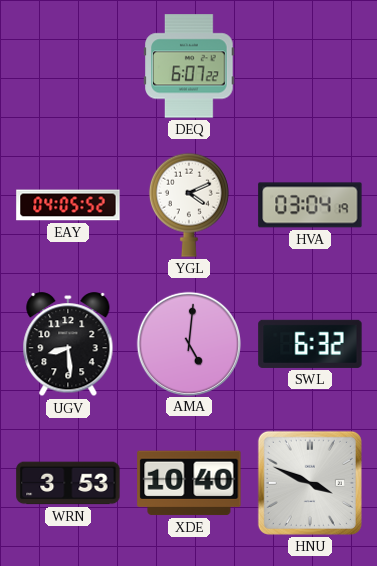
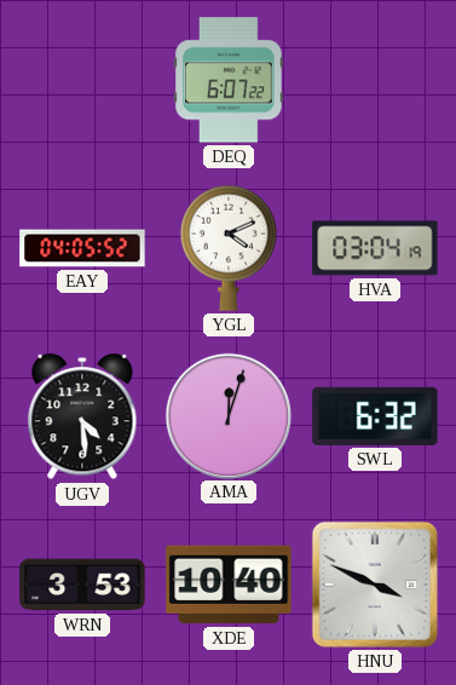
UGV: 8:29 -> 4:29
AMA: 5:01 -> 12:03
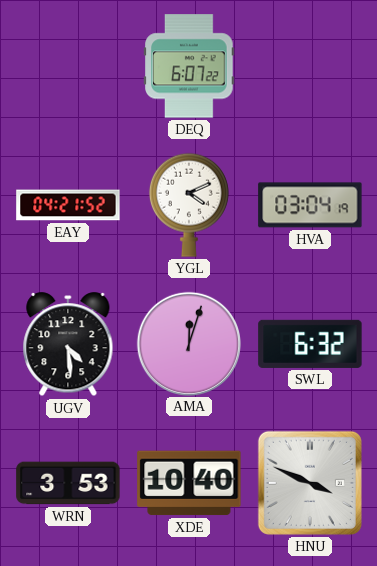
EAY: 04:05 -> 04:21
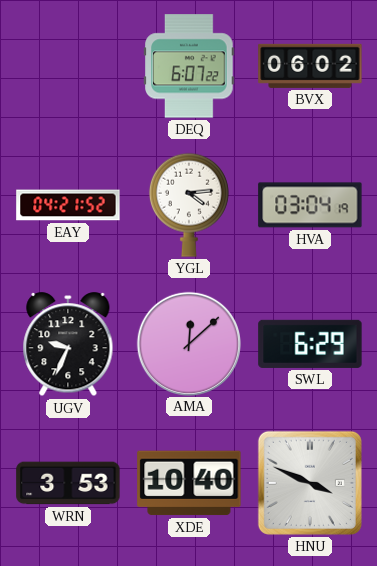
BVX: none -> 06:02
YGL: 4:11 -> 4:14
UGV: 4:29 -> 9:34
AMA: 12:03 -> 12:08
SWL: 6:32 -> 6:29
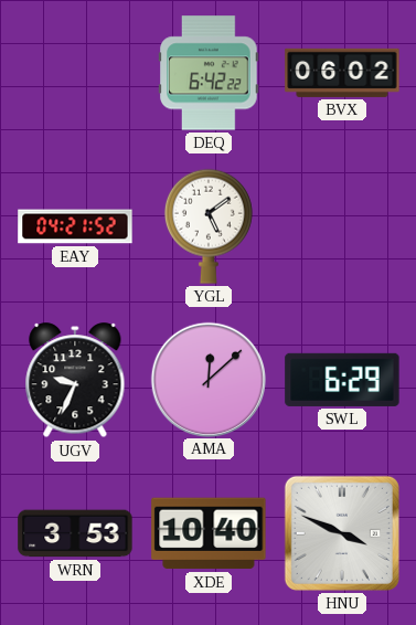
DEQ: 6:07 -> 6:42
YGL: 4:14 -> 5:09
HVA: 03:04 -> none
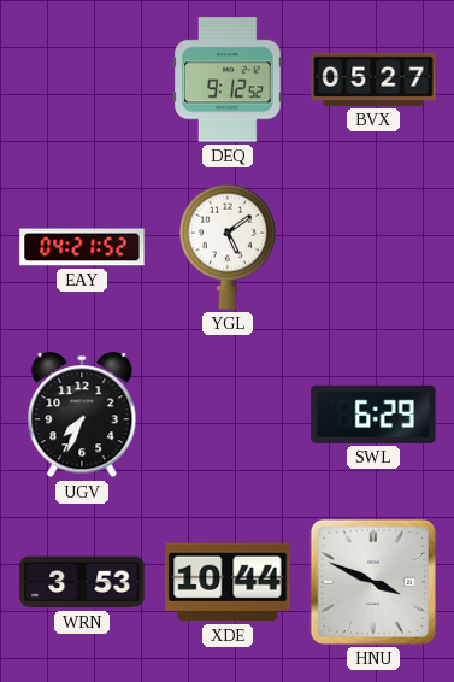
DEQ: 6:42 -> 9:12
BVX: 06:02 -> 05:27
UGV: 9:34 -> 7:34
AMA: 12:08 -> none
XDE: 10:40 -> 10:44
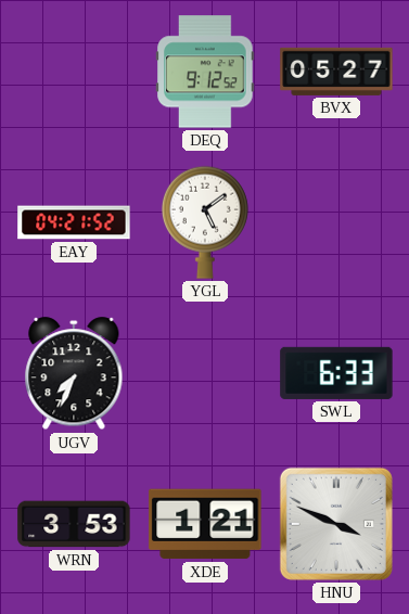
SWL: 6:29 -> 6:33
XDE: 10:44 -> 1:21
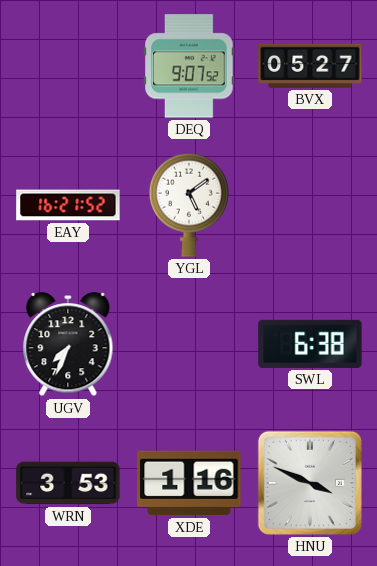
DEQ: 9:12 -> 9:07
EAY: 04:21 -> 16:21
SWL: 6:33 -> 6:38
XDE: 1:21 -> 1:16
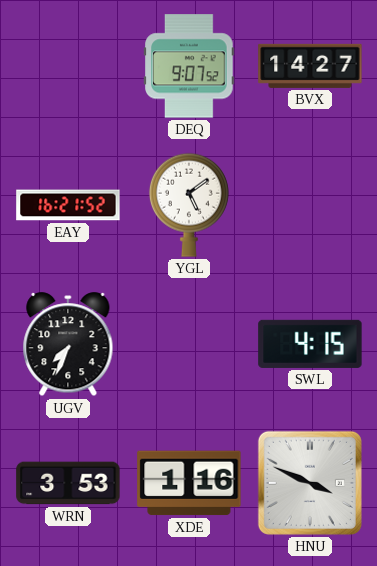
BVX: 05:27 -> 14:27
SWL: 6:38 -> 4:15
